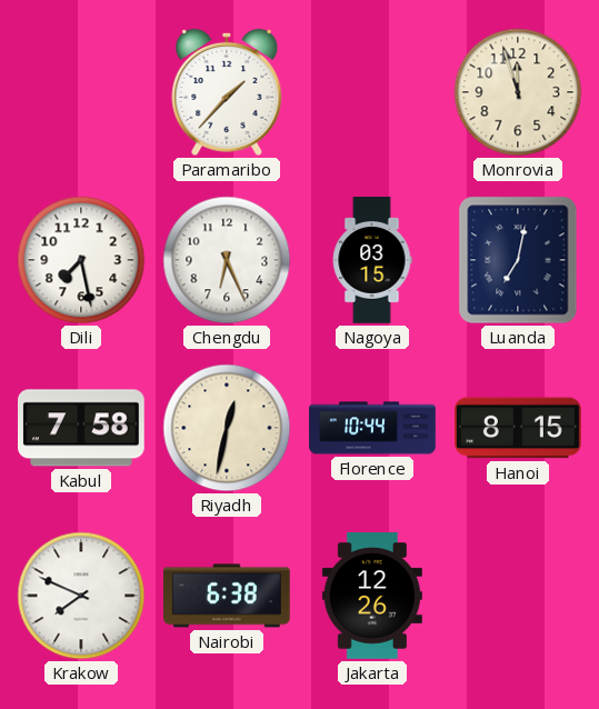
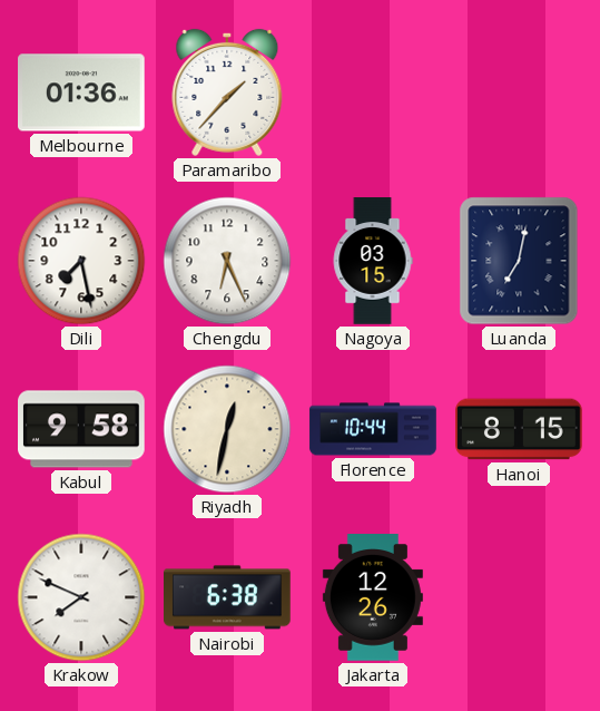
Melbourne: none -> 01:36
Monrovia: 11:57 -> none
Kabul: 7:58 -> 9:58
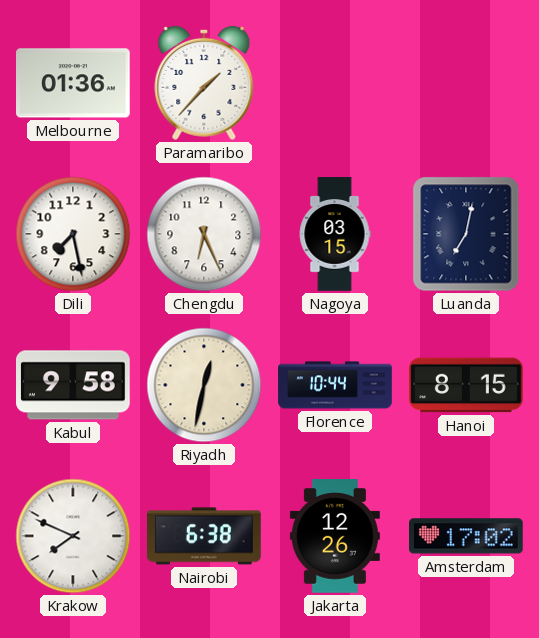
Amsterdam: none -> 17:02
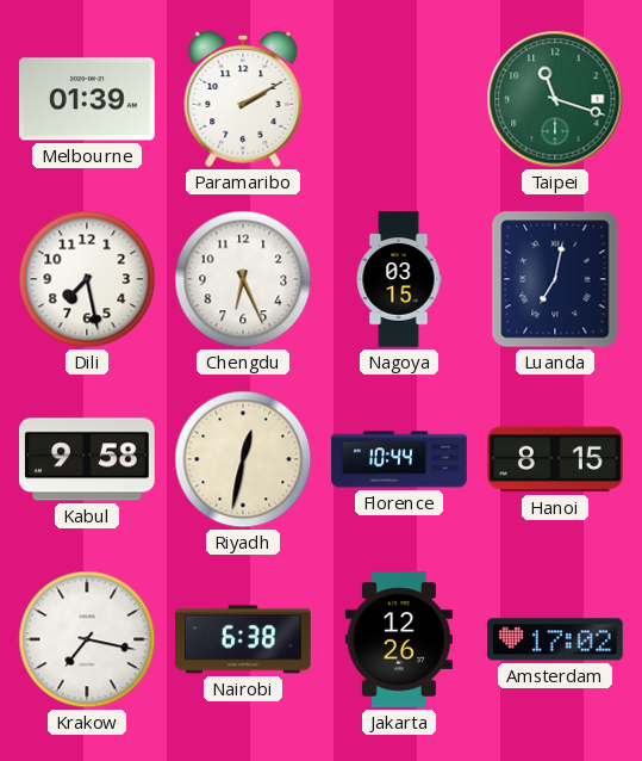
Melbourne: 01:36 -> 01:39
Paramaribo: 1:37 -> 2:10
Taipei: none -> 11:18
Krakow: 7:49 -> 7:17
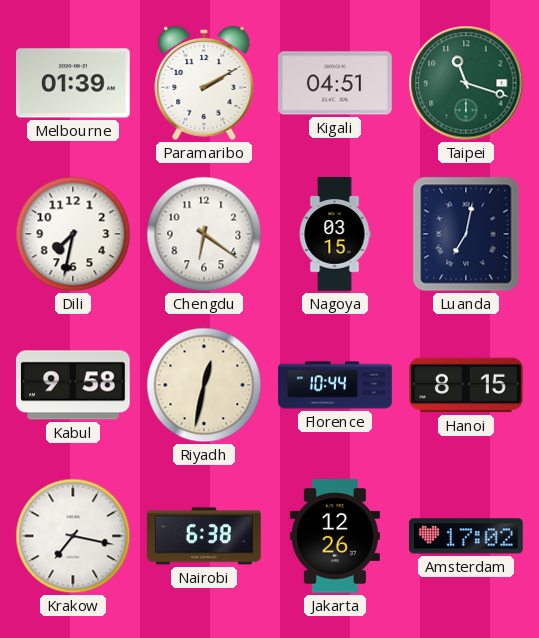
Kigali: none -> 04:51
Dili: 7:28 -> 7:32
Chengdu: 6:26 -> 6:21
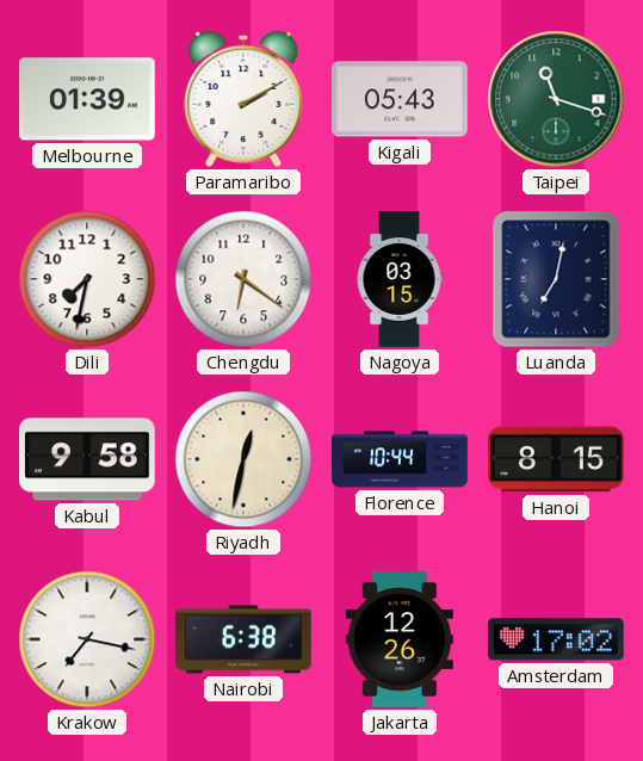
Kigali: 04:51 -> 05:43
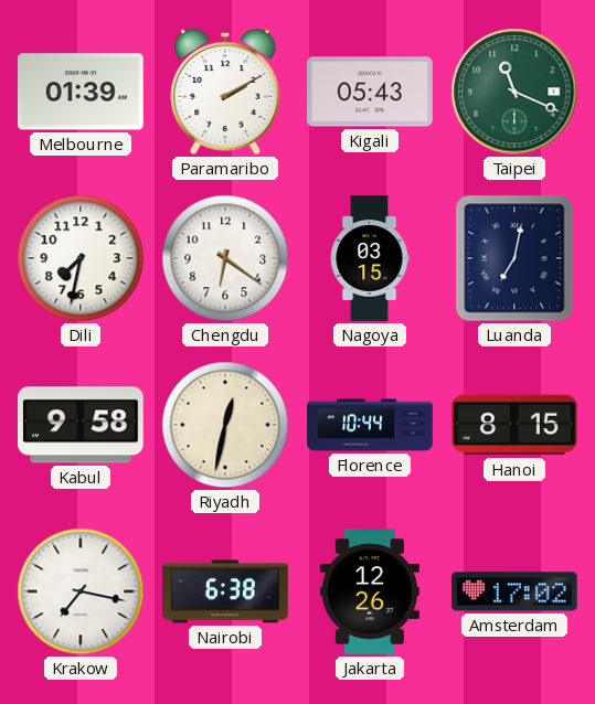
Taipei: 11:18 -> 11:19
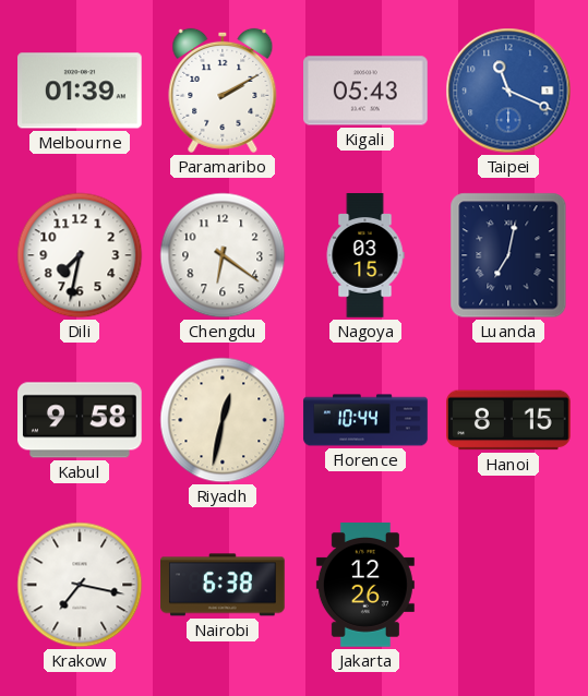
Taipei dial: green -> blue
Amsterdam: 17:02 -> none
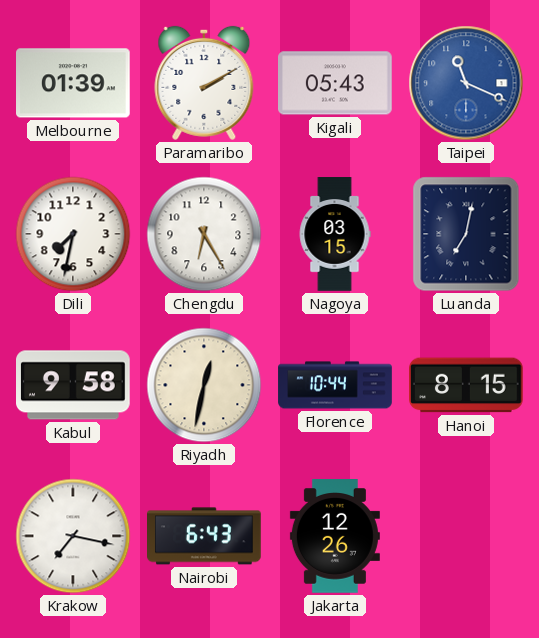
Chengdu: 6:21 -> 6:25
Nairobi: 6:38 -> 6:43
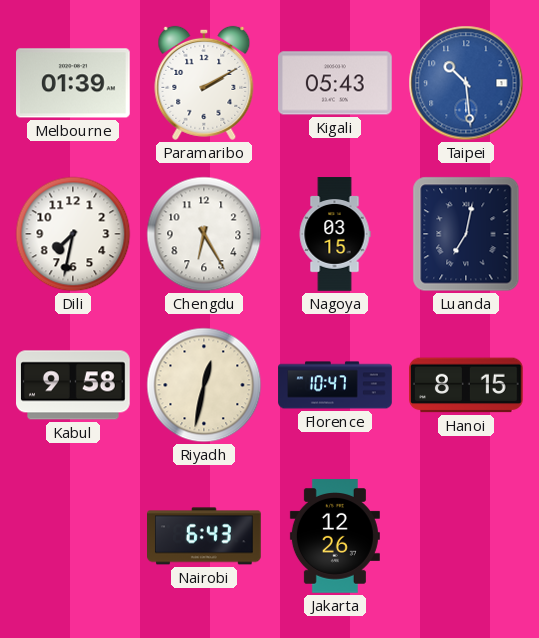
Taipei: 11:19 -> 10:29
Florence: 10:44 -> 10:47
Krakow: 7:17 -> none
